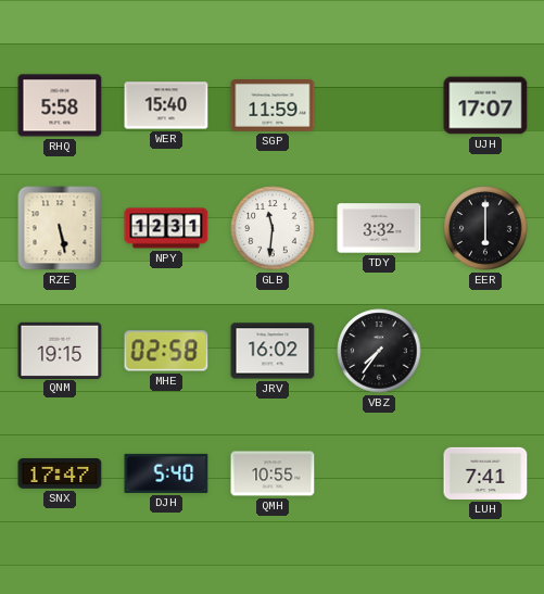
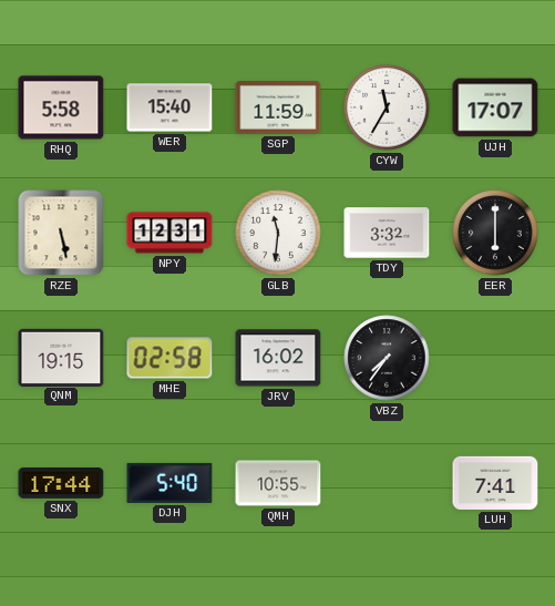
CYW: none -> 11:35
SNX: 17:47 -> 17:44
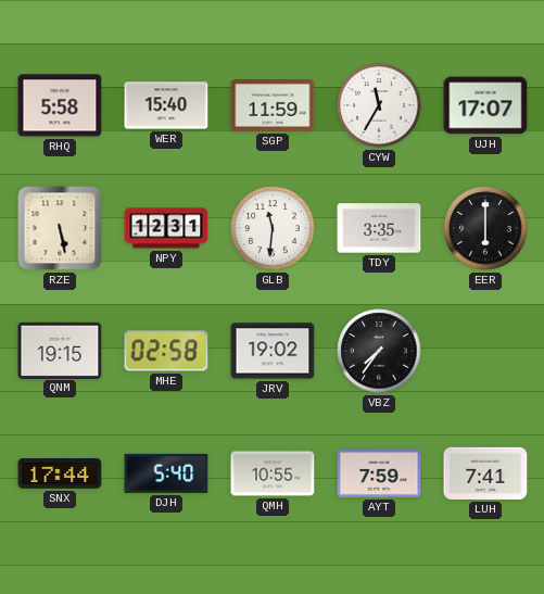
TDY: 3:32 -> 3:35
JRV: 16:02 -> 19:02
AYT: none -> 7:59
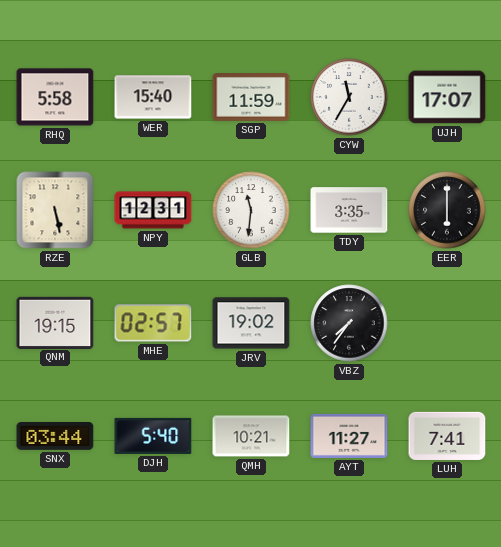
MHE: 02:58 -> 02:57
SNX: 17:44 -> 03:44
QMH: 10:55 -> 10:21
AYT: 7:59 -> 11:27
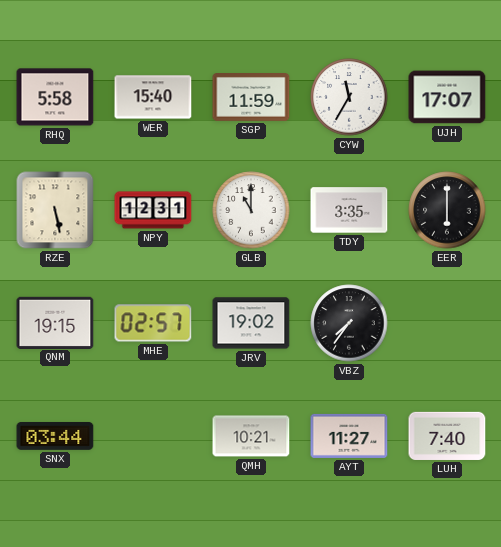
GLB: 11:31 -> 11:00
DJH: 5:40 -> none
LUH: 7:41 -> 7:40
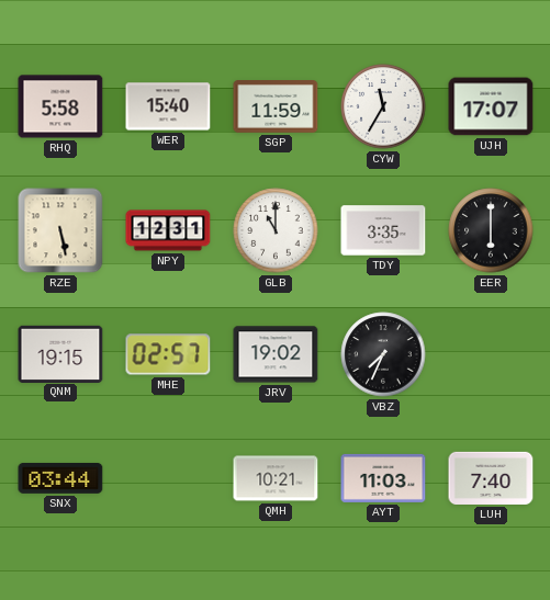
VBZ: 7:36 -> 7:34
AYT: 11:27 -> 11:03
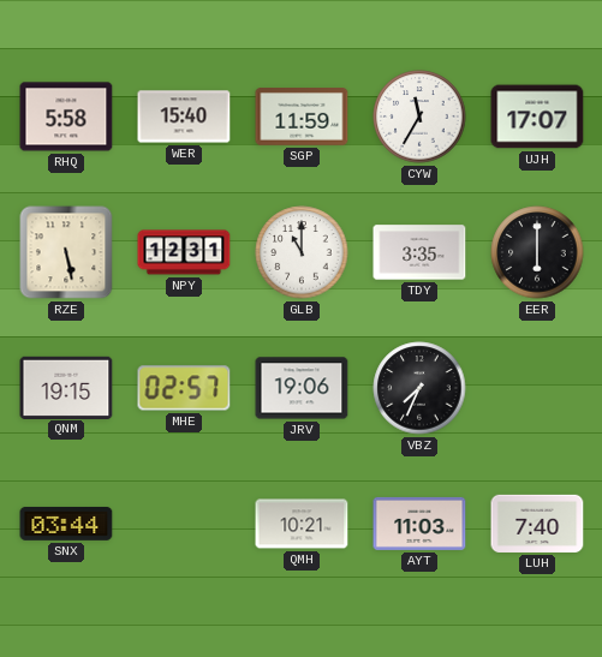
JRV: 19:02 -> 19:06
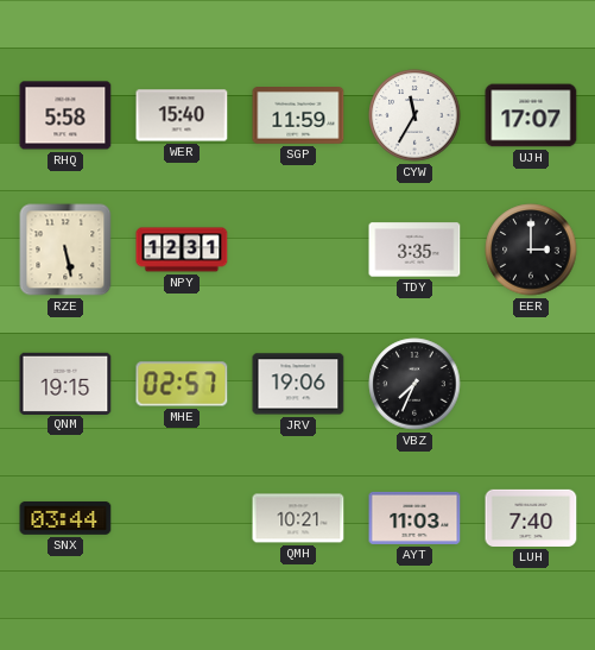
GLB: 11:00 -> none
EER: 6:00 -> 3:00
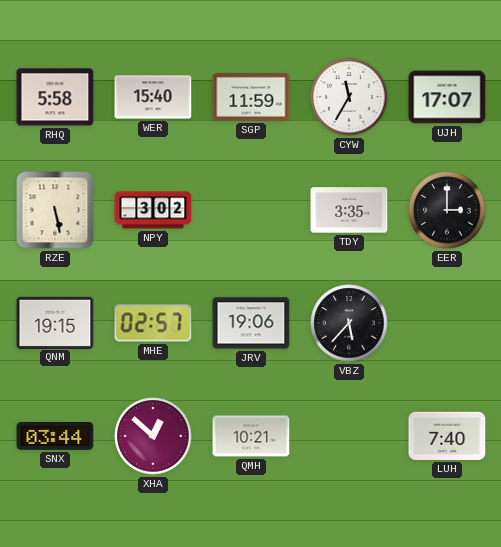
NPY: 12:31 -> 3:02
VBZ: 7:34 -> 5:37
XHA: none -> 12:52
AYT: 11:03 -> none
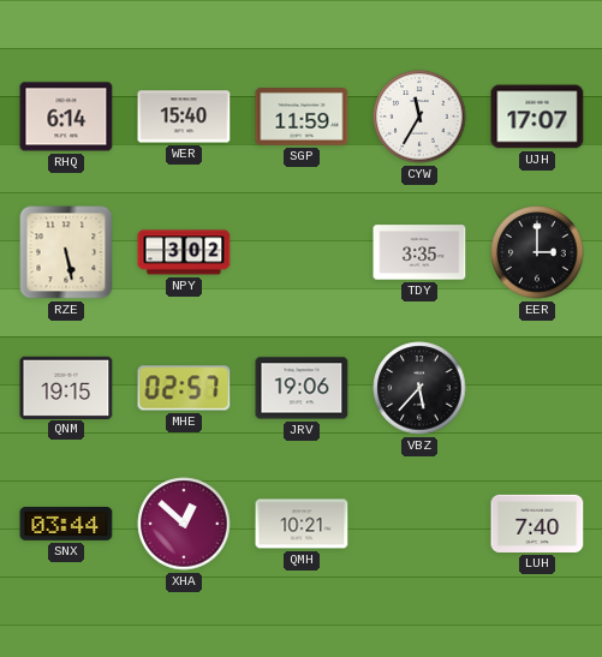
RHQ: 5:58 -> 6:14
